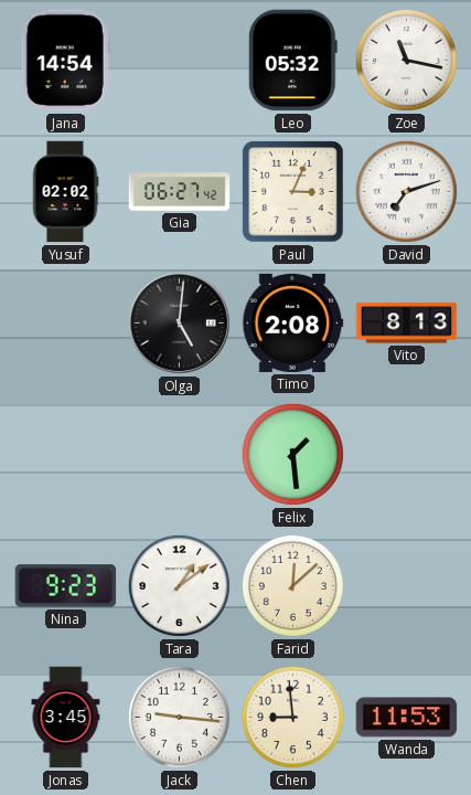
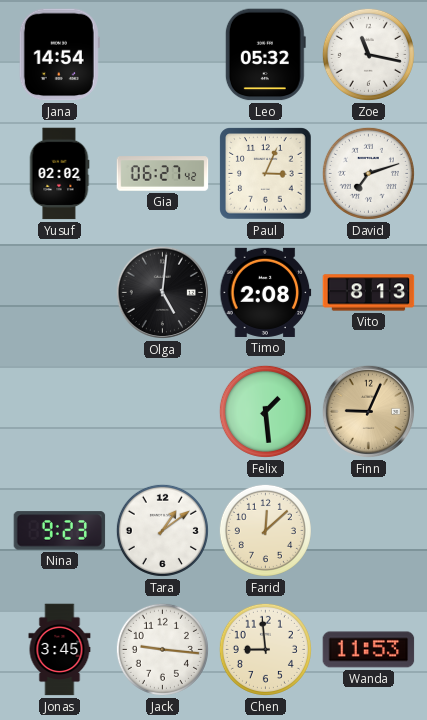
Finn: none -> 9:04
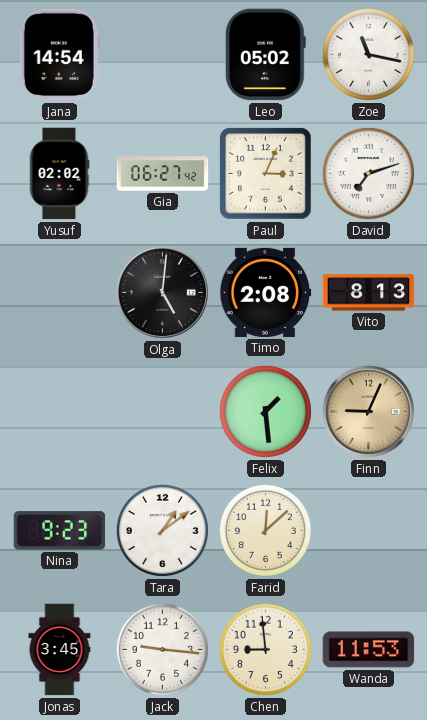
Leo: 05:32 -> 05:02
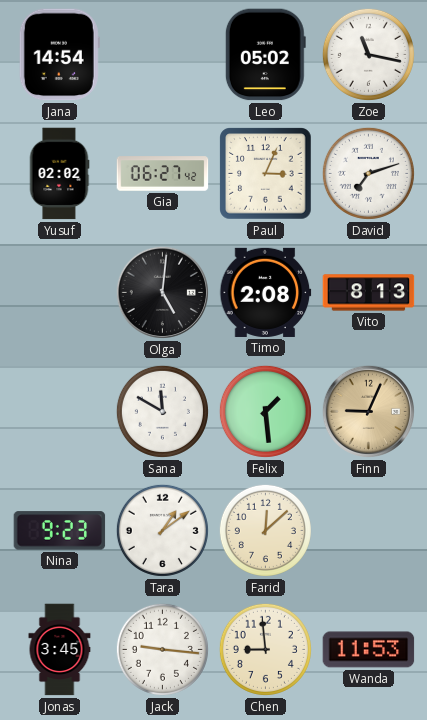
Sana: none -> 11:50
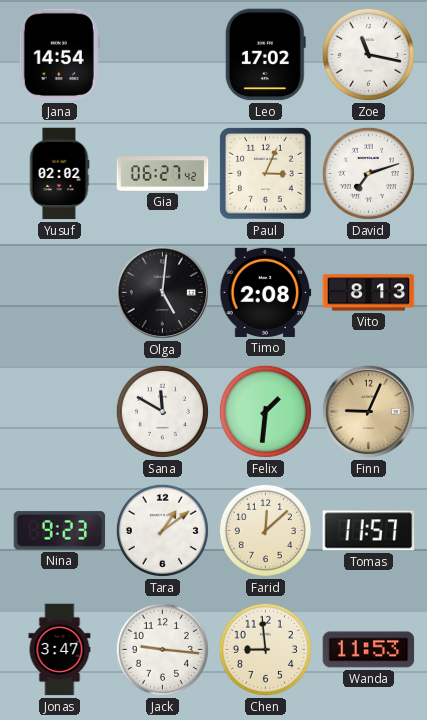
Leo: 05:02 -> 17:02
Felix: 1:29 -> 1:31
Tomas: none -> 11:57
Jonas: 3:45 -> 3:47
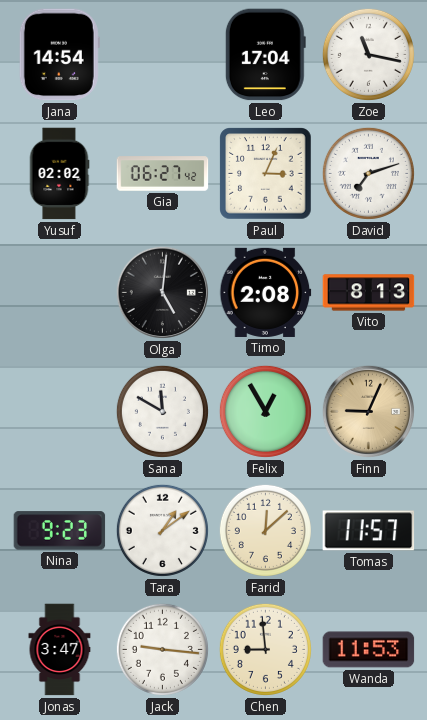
Leo: 17:02 -> 17:04
Felix: 1:31 -> 12:55
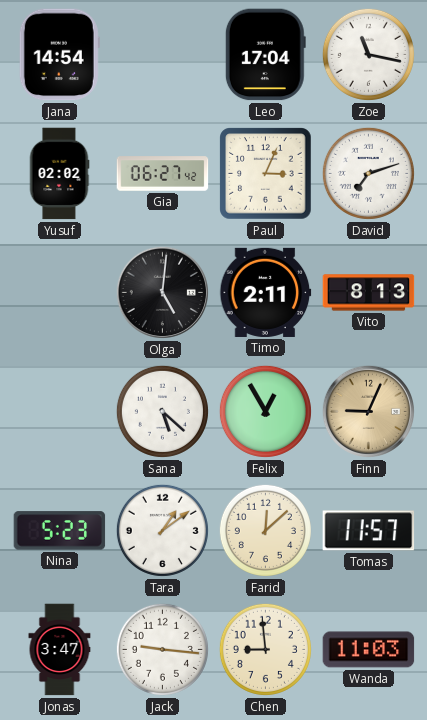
Timo: 2:08 -> 2:11
Sana: 11:50 -> 5:22
Nina: 9:23 -> 5:23
Wanda: 11:53 -> 11:03
